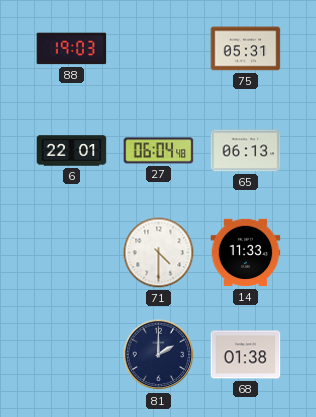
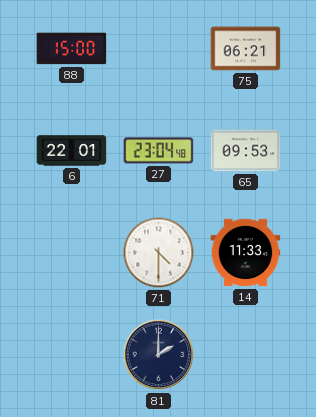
88: 19:03 -> 15:00
75: 05:31 -> 06:21
27: 06:04 -> 23:04
65: 06:13 -> 09:53
68: 01:38 -> none
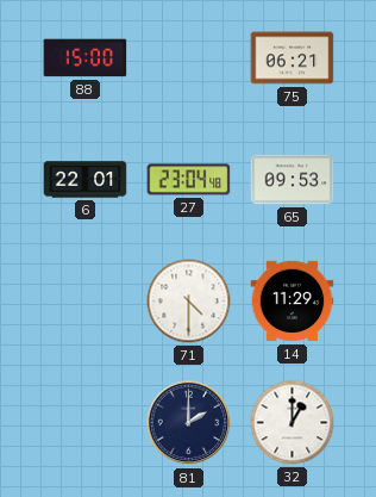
14: 11:33 -> 11:29
32: none -> 1:00
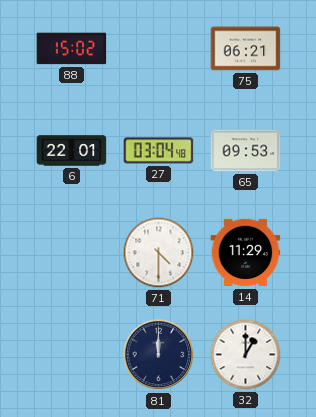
88: 15:00 -> 15:02
27: 23:04 -> 03:04
81: 2:00 -> 12:00
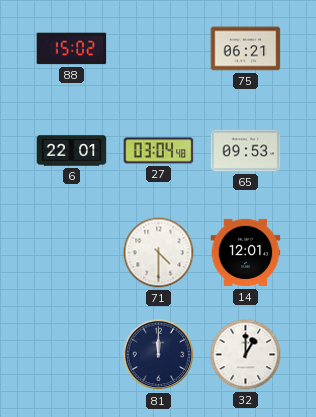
14: 11:29 -> 12:01
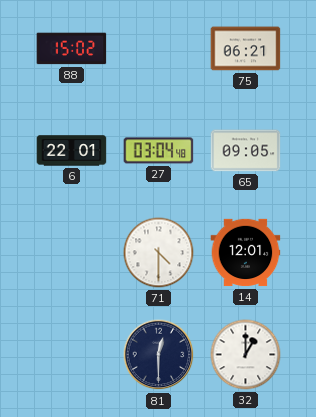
65: 09:53 -> 09:05
81: 12:00 -> 12:30
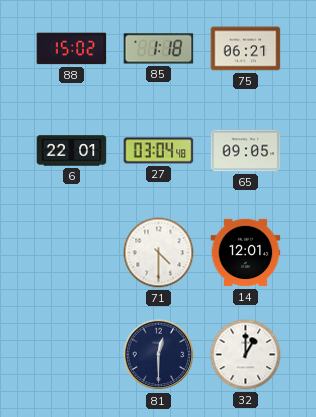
85: none -> 1:18
